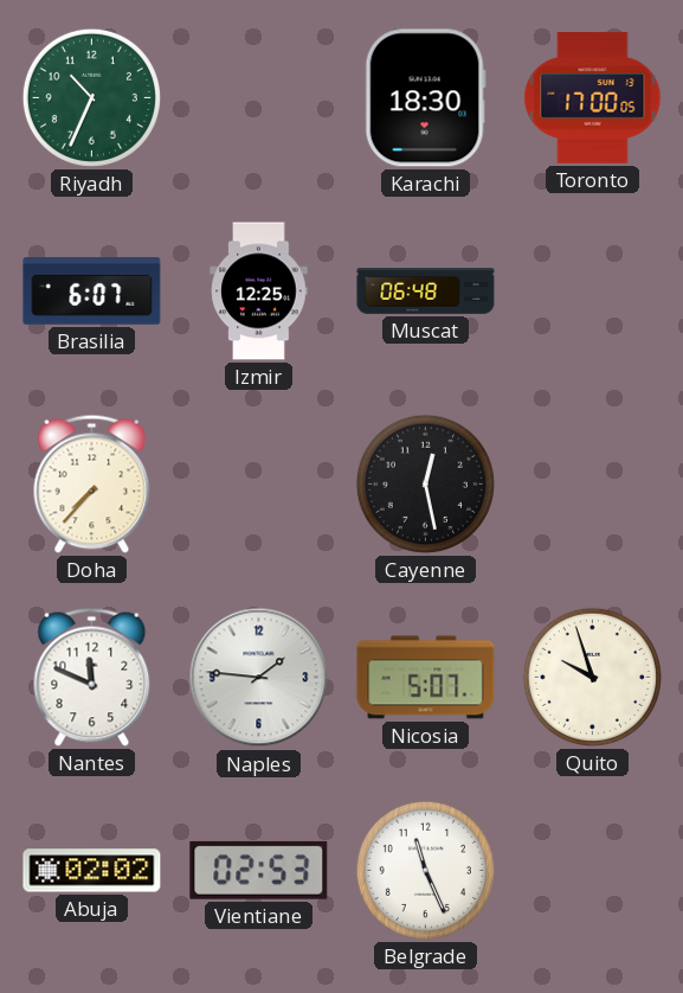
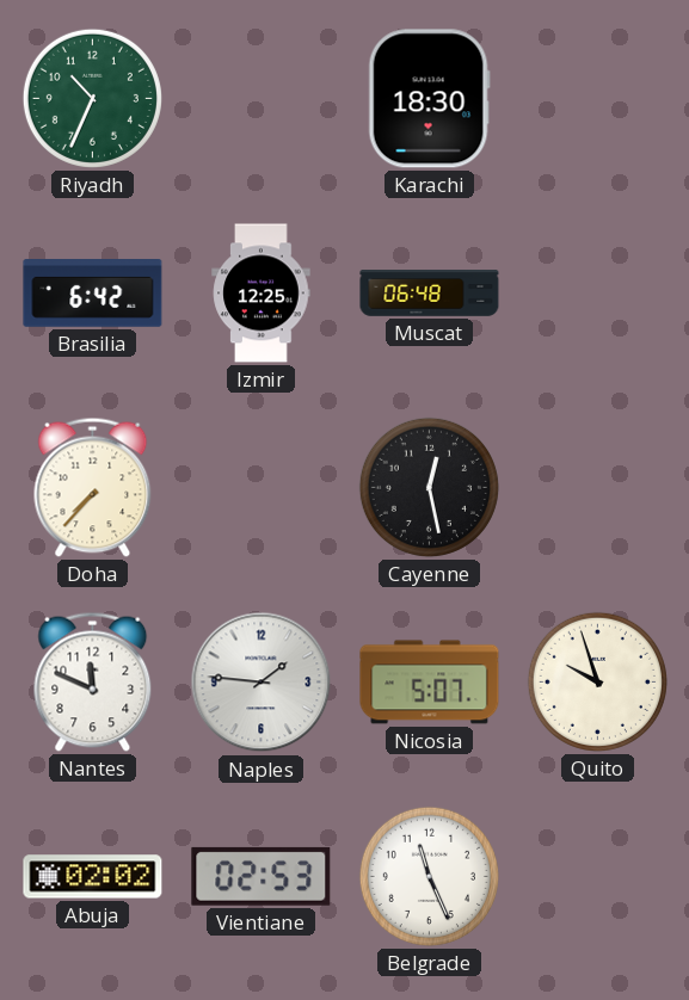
Toronto: 17:00 -> none
Brasilia: 6:07 -> 6:42
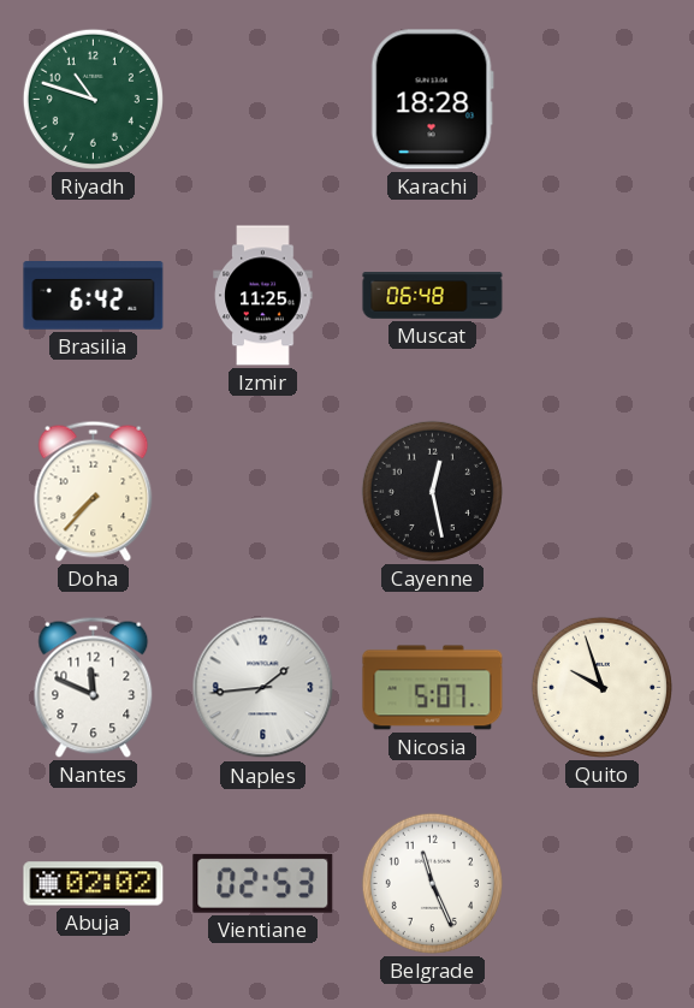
Riyadh: 10:34 -> 10:48
Karachi: 18:30 -> 18:28
Izmir: 12:25 -> 11:25
Naples: 1:46 -> 1:44
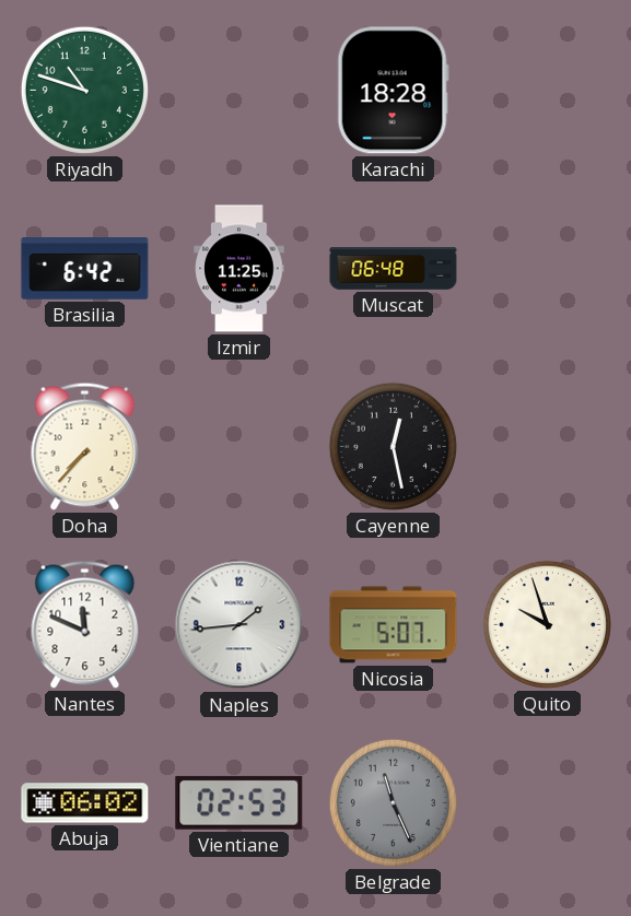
Abuja: 02:02 -> 06:02
Belgrade dial: white -> grey
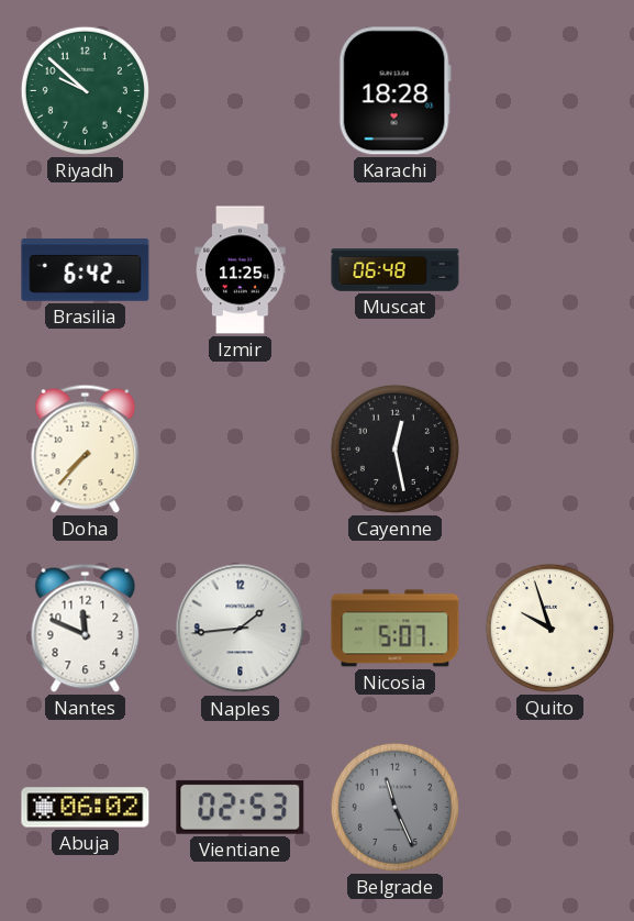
Riyadh: 10:48 -> 9:52
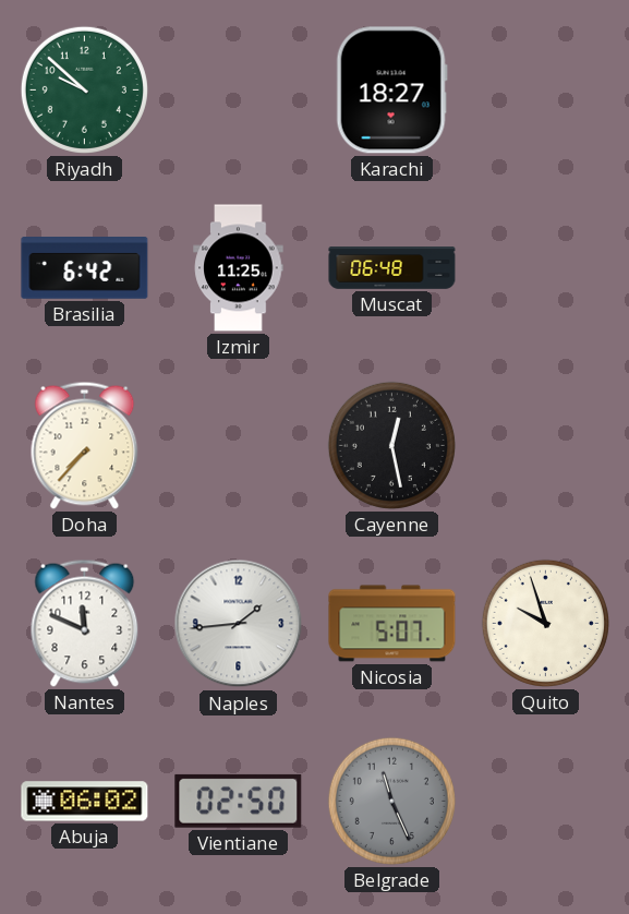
Karachi: 18:28 -> 18:27
Vientiane: 02:53 -> 02:50
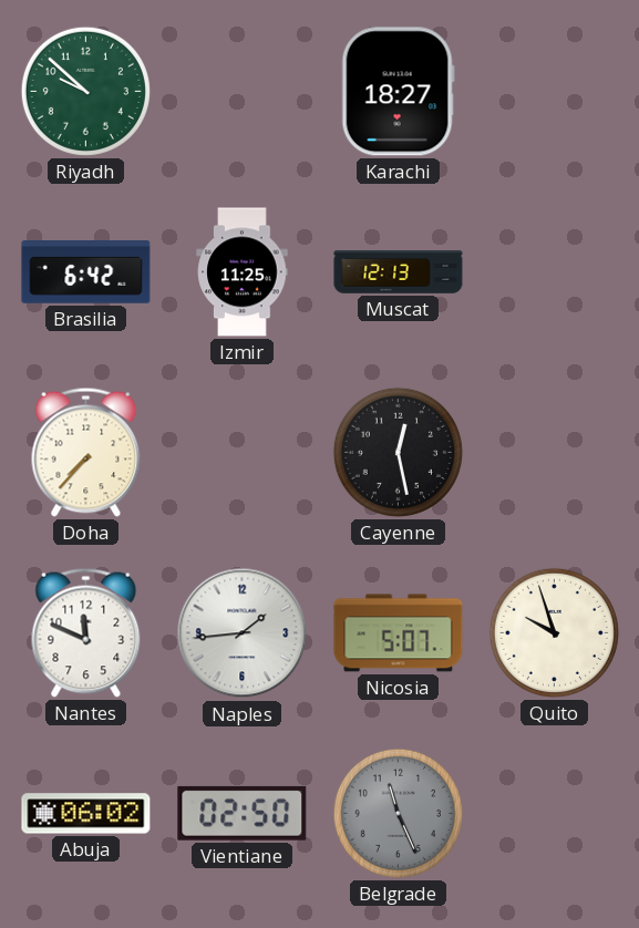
Muscat: 06:48 -> 12:13
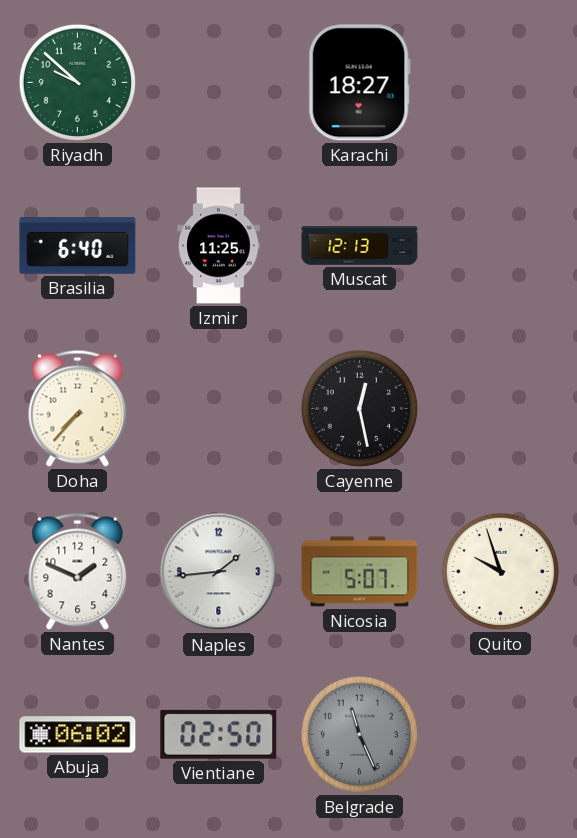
Brasilia: 6:42 -> 6:40
Nantes: 11:49 -> 1:49
